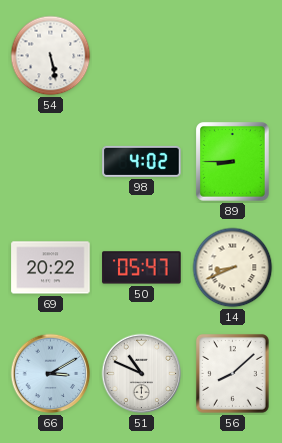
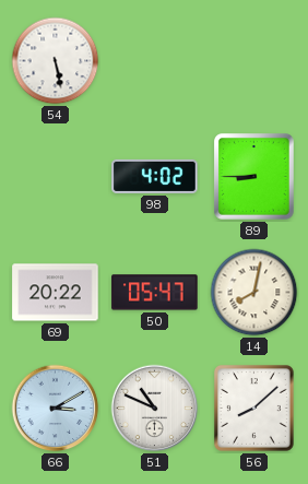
14: 8:41 -> 8:02
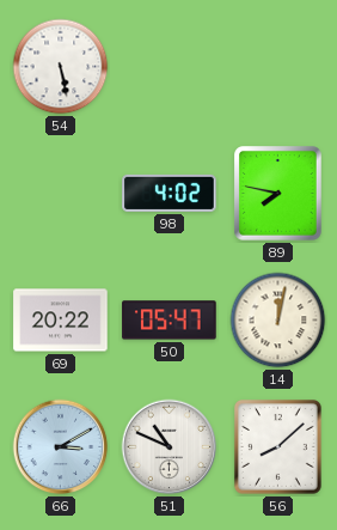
89: 8:45 -> 7:47
14: 8:02 -> 12:02
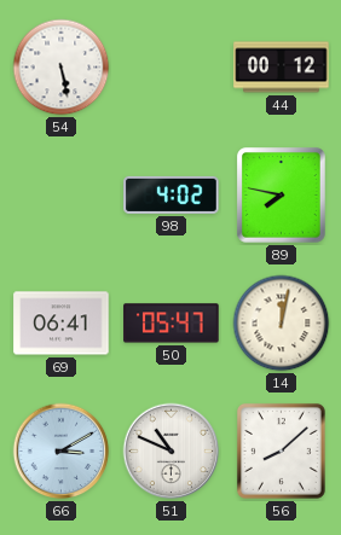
44: none -> 00:12
69: 20:22 -> 06:41
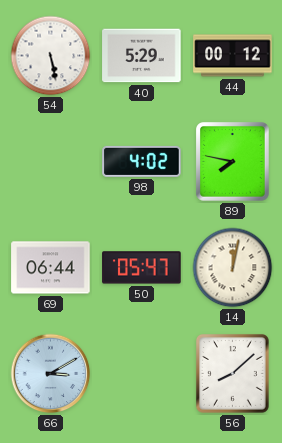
40: none -> 5:29
69: 06:41 -> 06:44
51: 10:49 -> none
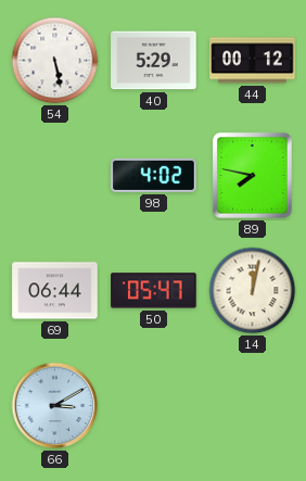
56: 8:08 -> none
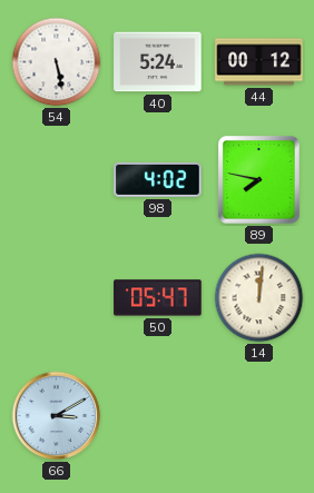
40: 5:29 -> 5:24
69: 06:44 -> none
14: 12:02 -> 12:01
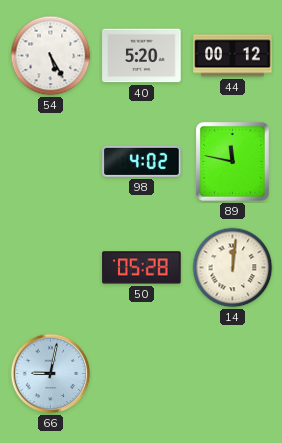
54: 5:28 -> 5:25
40: 5:24 -> 5:20
89: 7:47 -> 11:47
50: 05:47 -> 05:28
66: 3:10 -> 9:02
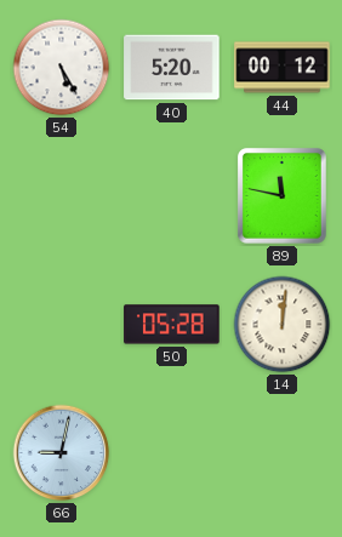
98: 4:02 -> none
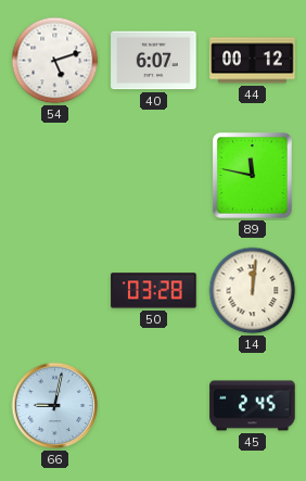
54: 5:25 -> 5:12
40: 5:20 -> 6:07
50: 05:28 -> 03:28
45: none -> 2:45
